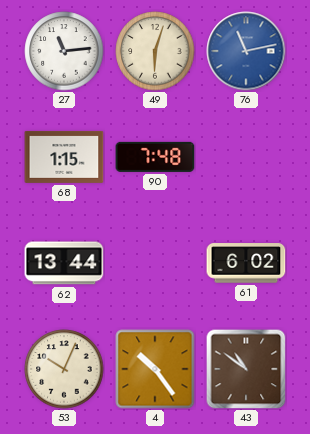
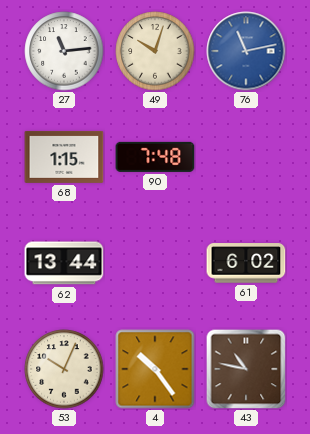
49: 6:03 -> 10:03
43: 10:51 -> 10:47
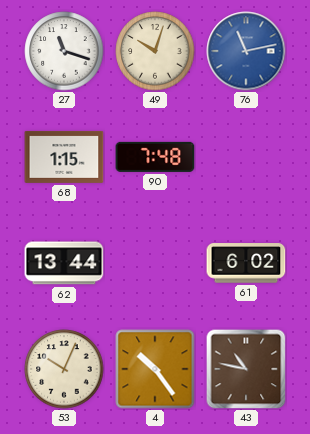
27: 11:14 -> 11:18
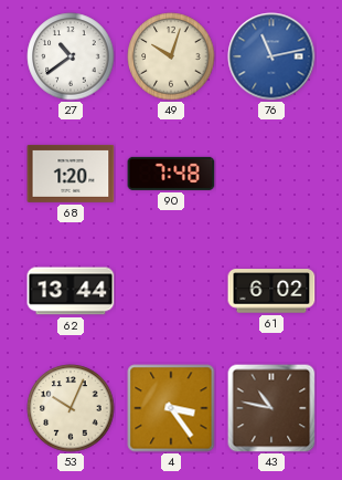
27: 11:18 -> 10:39
68: 1:15 -> 1:20
4: 10:24 -> 3:24
